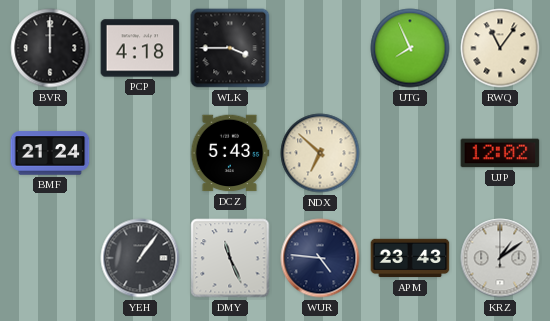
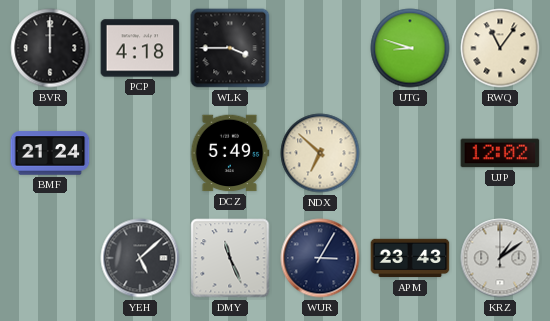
UTG: 7:56 -> 8:48
DCZ: 5:43 -> 5:49
YEH: 1:06 -> 5:08
WUR: 4:46 -> 3:05
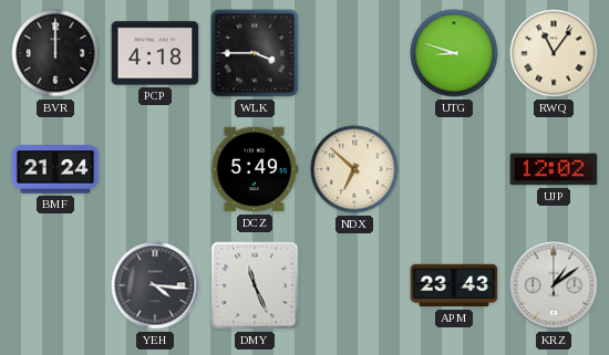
YEH: 5:08 -> 4:16
WUR: 3:05 -> none
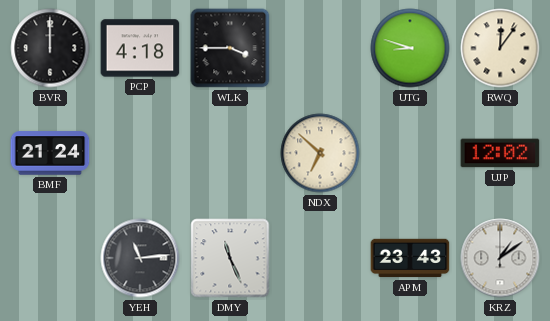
RWQ: 11:06 -> 12:06
DCZ: 5:49 -> none
YEH: 4:16 -> 11:14
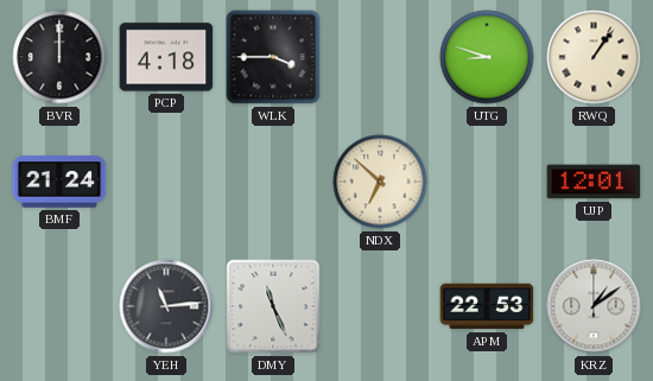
RWQ: 12:06 -> 1:06
UJP: 12:02 -> 12:01
APM: 23:43 -> 22:53
